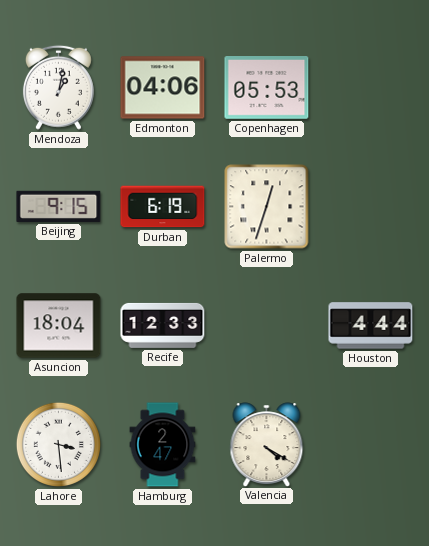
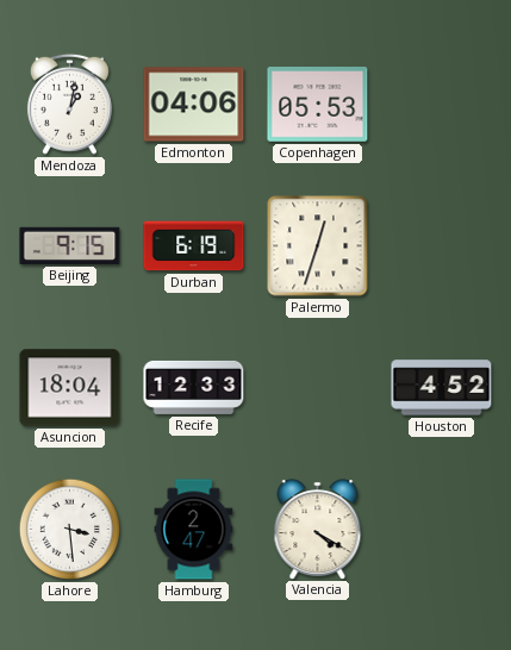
Houston: 4:44 -> 4:52
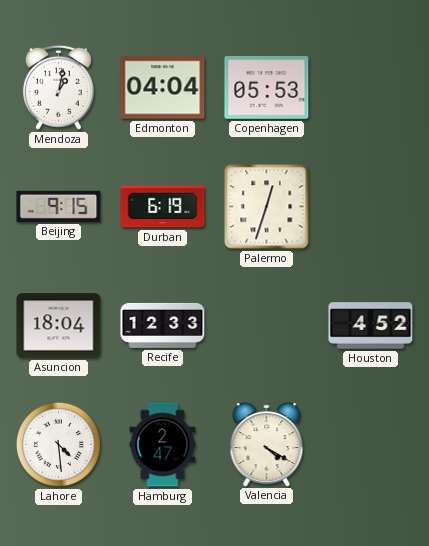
Edmonton: 04:06 -> 04:04
Lahore: 3:29 -> 4:29
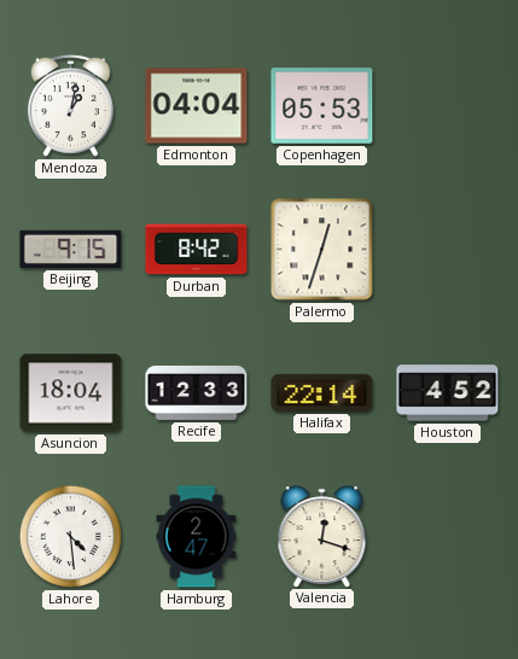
Durban: 6:19 -> 8:42
Halifax: none -> 22:14
Valencia: 4:20 -> 12:18
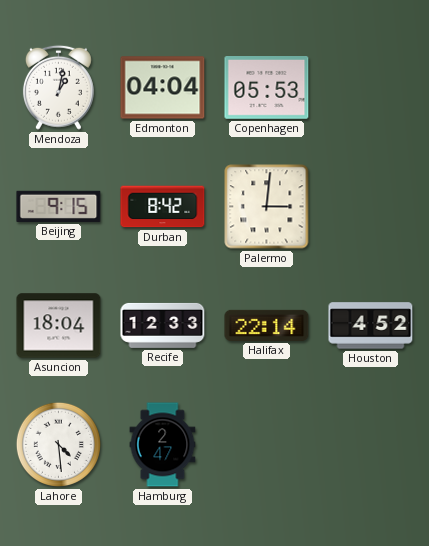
Palermo: 12:33 -> 3:01
Valencia: 12:18 -> none
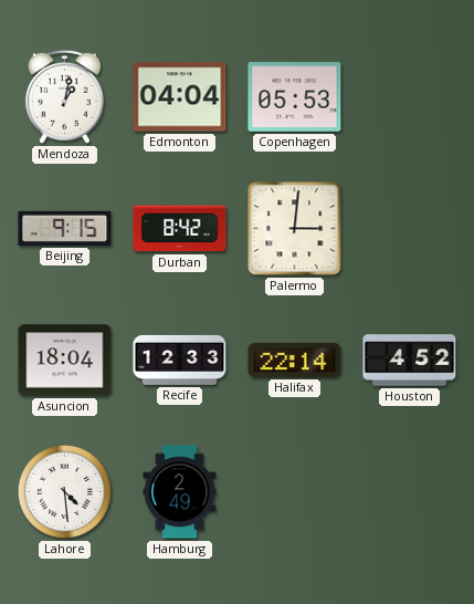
Hamburg: 2:47 -> 2:49
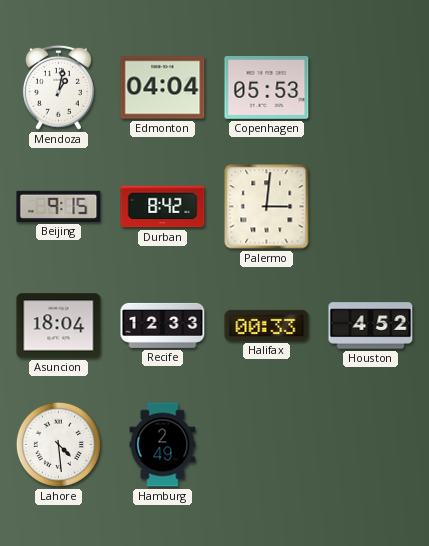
Halifax: 22:14 -> 00:33
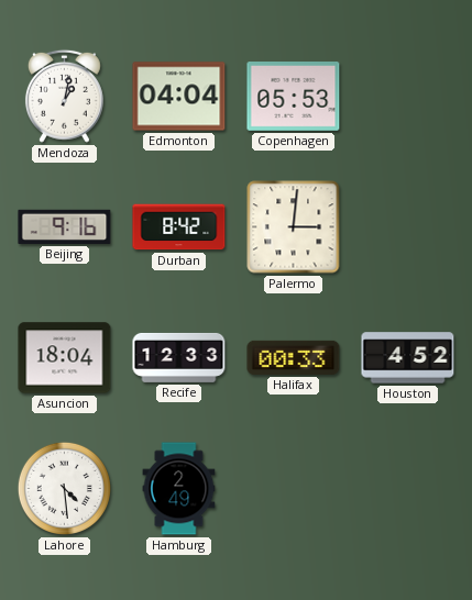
Beijing: 9:15 -> 9:16
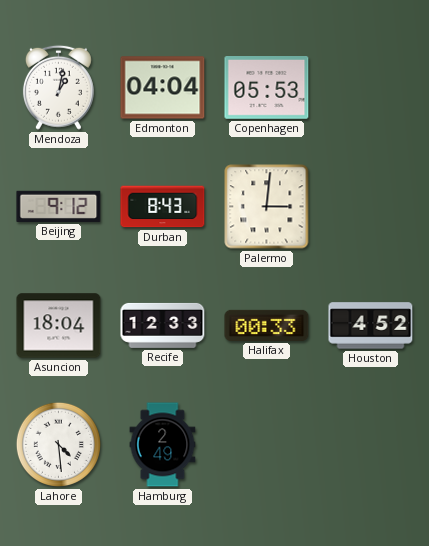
Beijing: 9:16 -> 9:12
Durban: 8:42 -> 8:43
